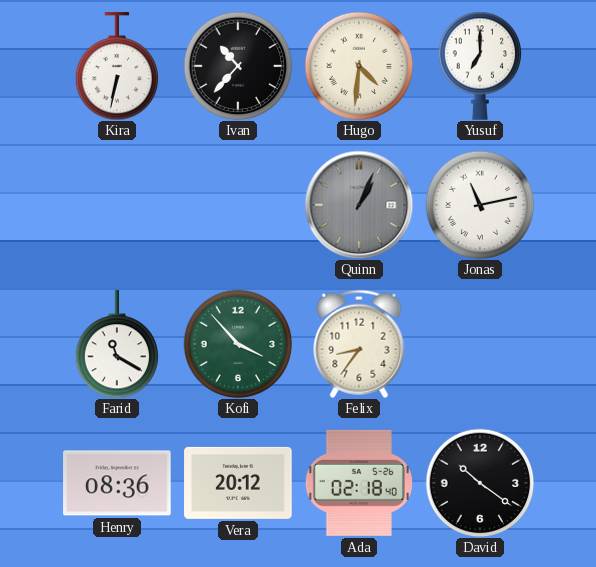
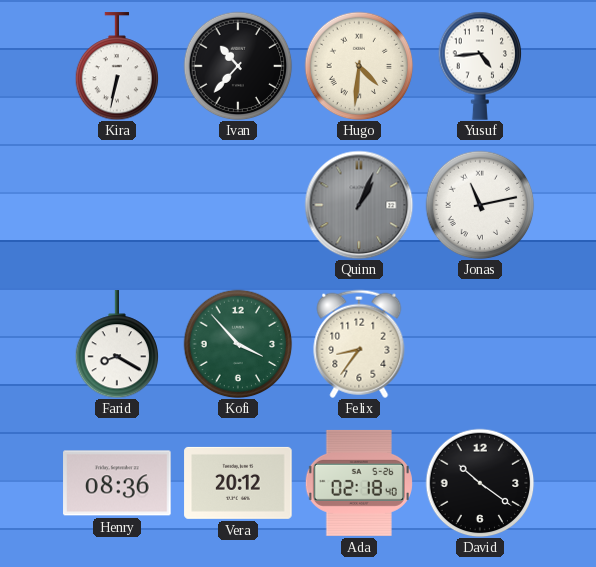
Yusuf: 7:00 -> 4:44
Farid: 11:20 -> 8:20
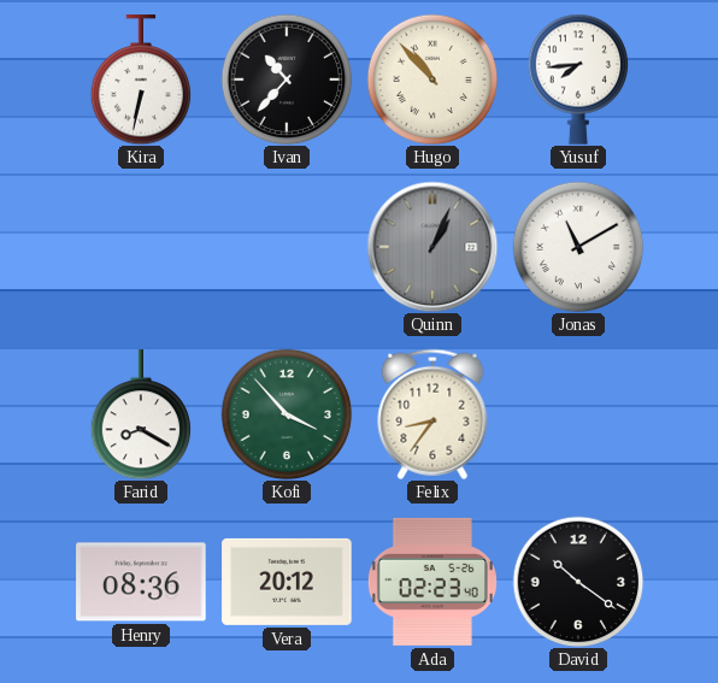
Hugo: 4:31 -> 10:53
Yusuf: 4:44 -> 7:44
Jonas: 11:13 -> 11:10
Ada: 02:18 -> 02:23
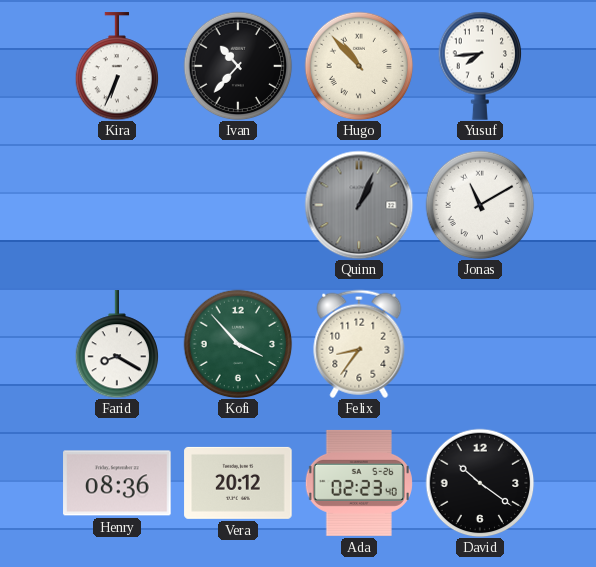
Kira: 6:32 -> 6:34
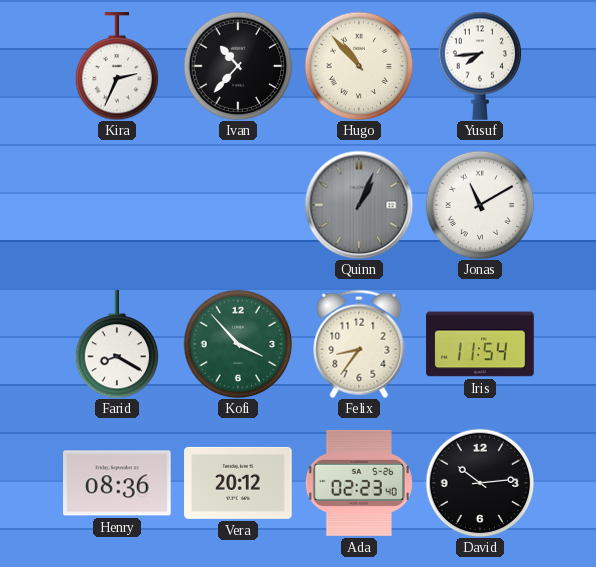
Kira: 6:34 -> 2:34
Iris: none -> 11:54
David: 10:21 -> 10:14
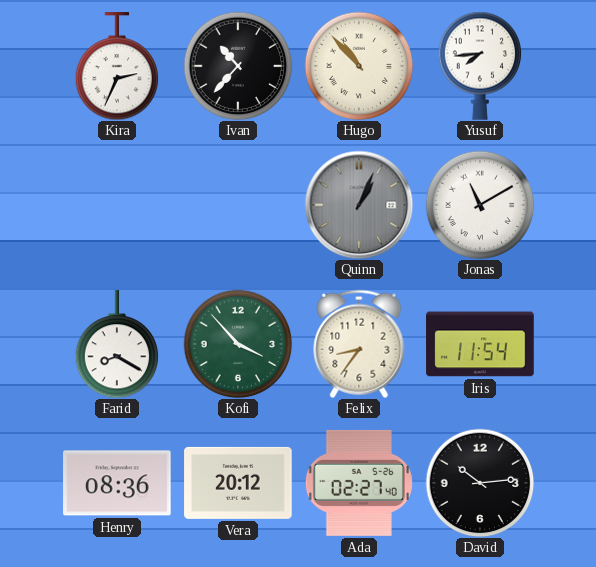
Ada: 02:23 -> 02:27
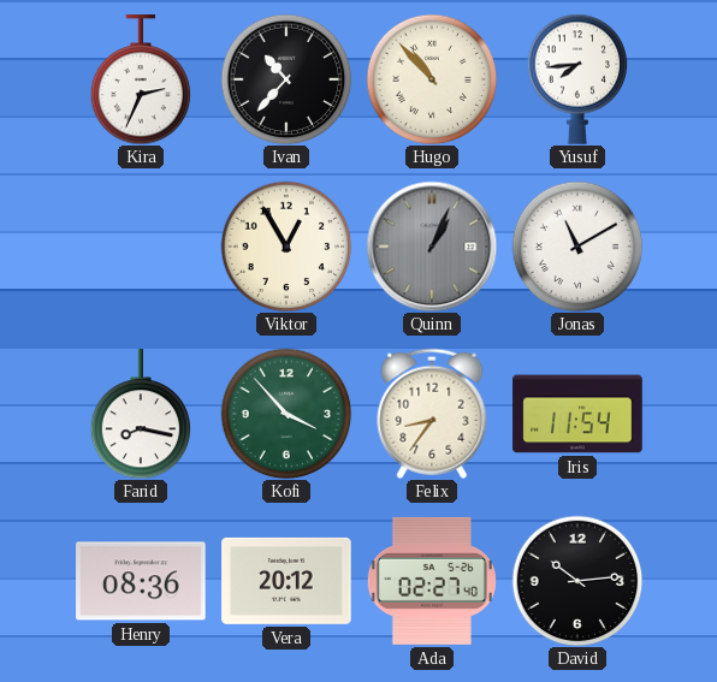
Viktor: none -> 12:55
Farid: 8:20 -> 8:17
